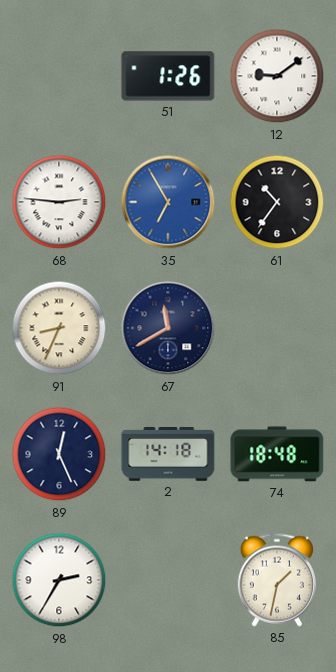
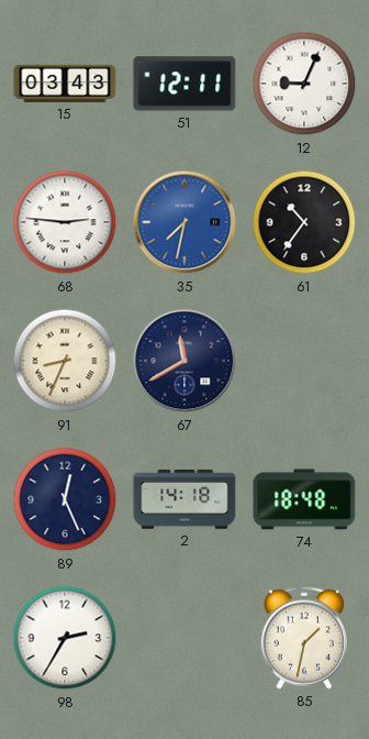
15: none -> 03:43
51: 1:26 -> 12:11
12: 9:09 -> 9:04
35: 6:55 -> 7:32
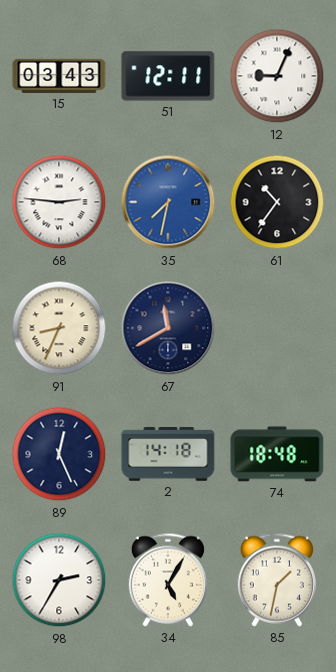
34: none -> 5:05
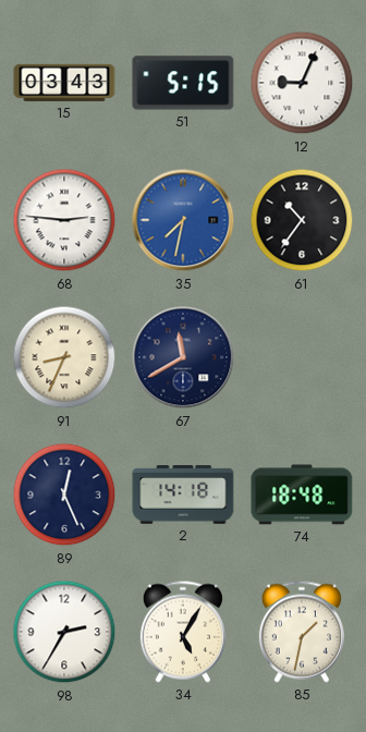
51: 12:11 -> 5:15
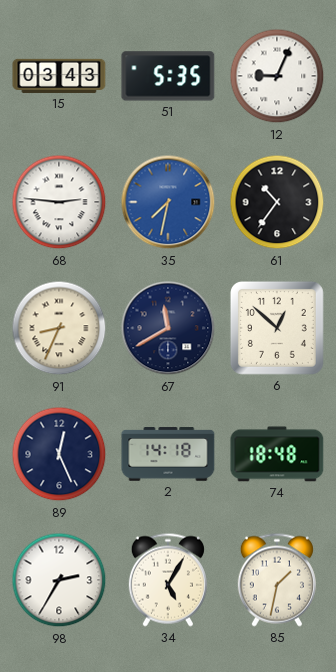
51: 5:15 -> 5:35
6: none -> 12:52
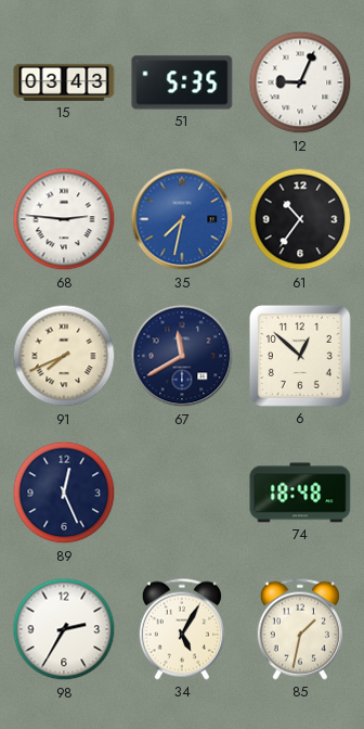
91: 8:34 -> 7:41
2: 14:18 -> none
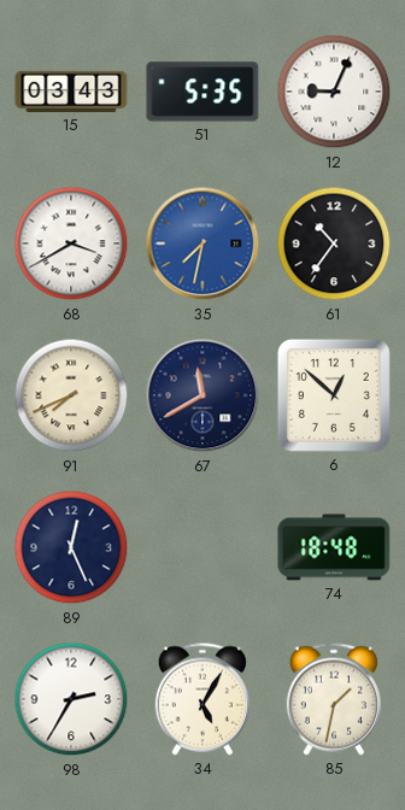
68: 2:46 -> 3:40
